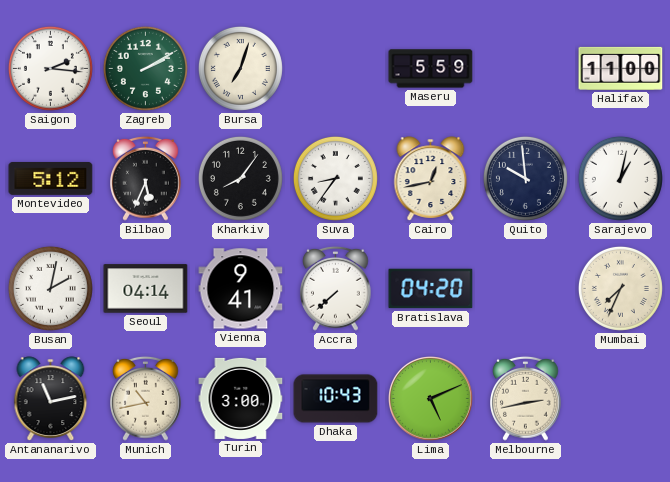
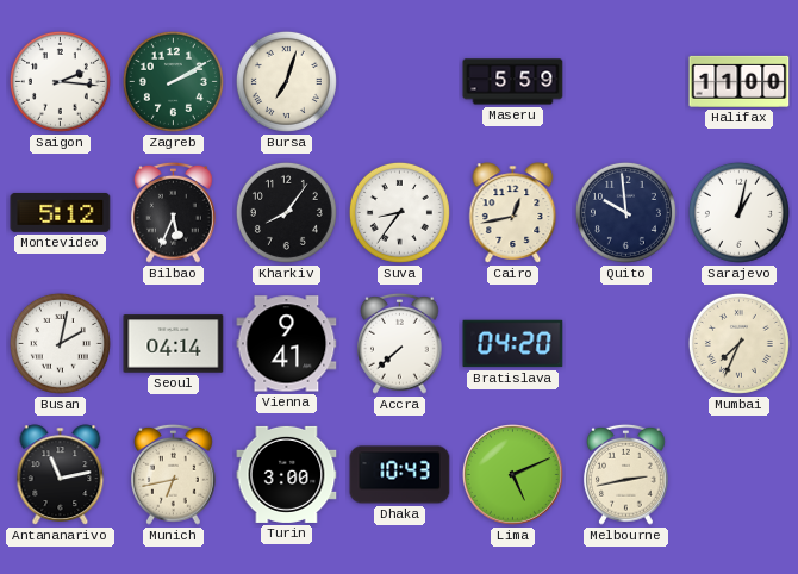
Munich: 10:43 -> 6:43
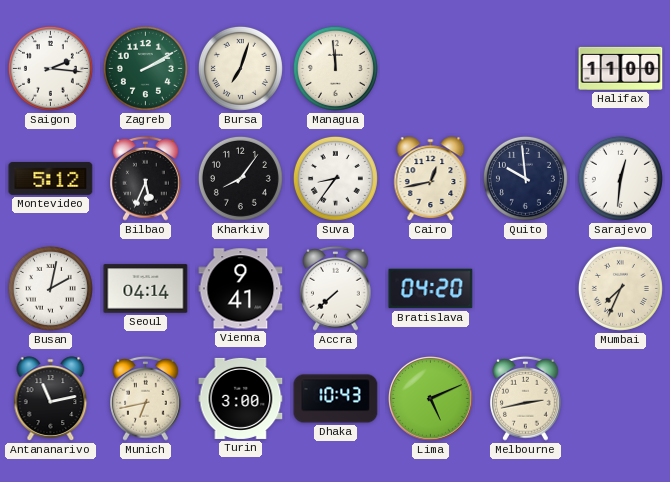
Managua: none -> 11:59
Maseru: 5:59 -> none
Sarajevo: 1:02 -> 12:31
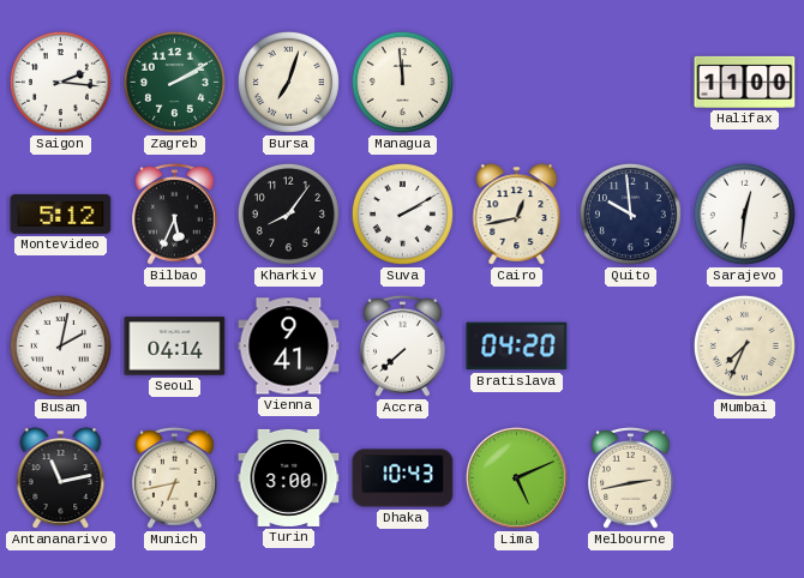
Suva: 8:36 -> 2:10
